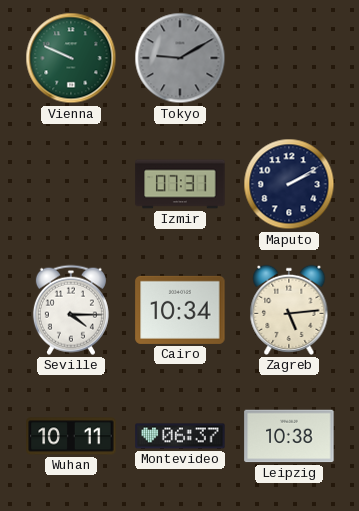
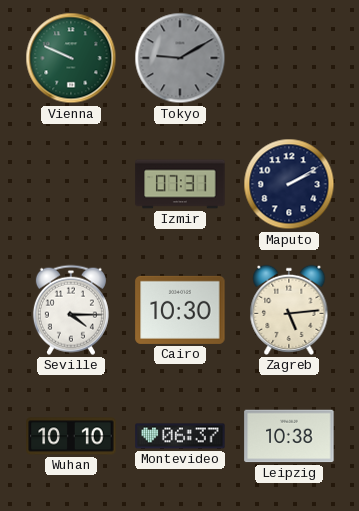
Cairo: 10:34 -> 10:30
Wuhan: 10:11 -> 10:10
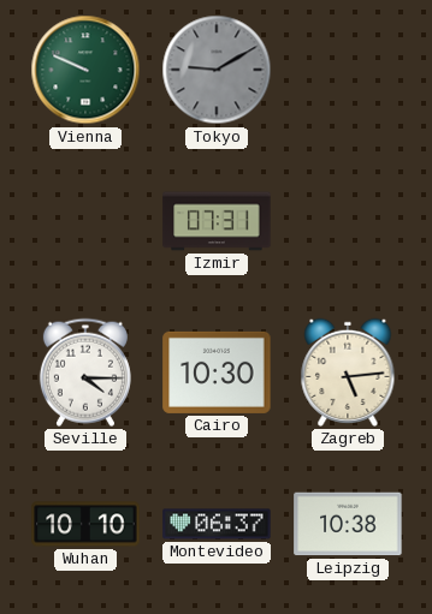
Maputo: 2:10 -> none
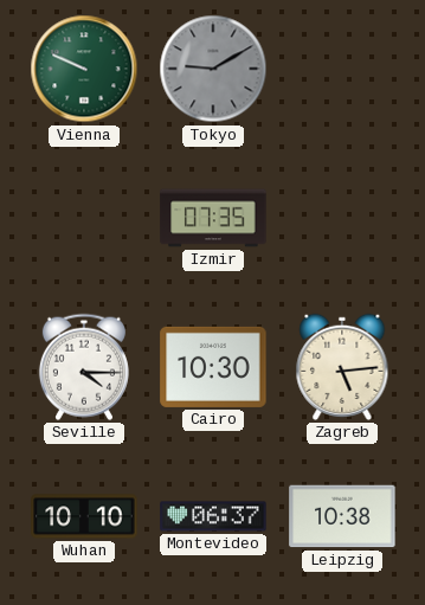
Izmir: 07:31 -> 07:35
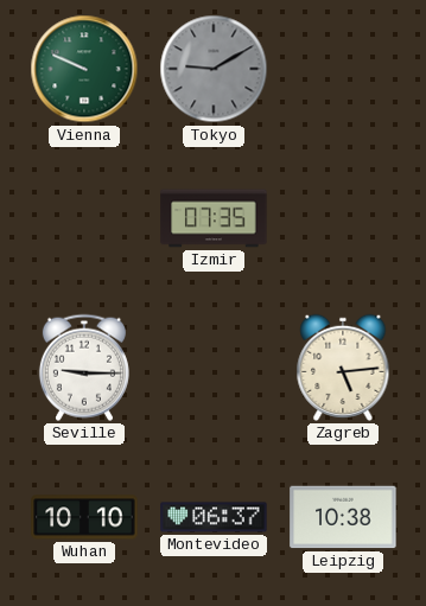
Seville: 4:15 -> 9:15
Cairo: 10:30 -> none
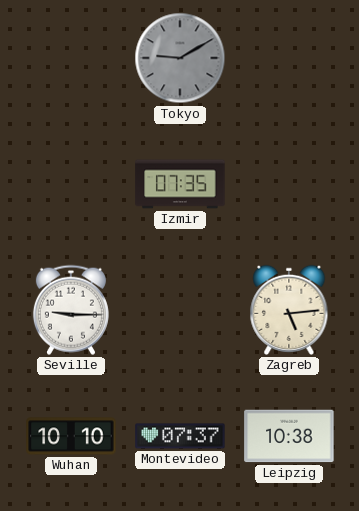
Vienna: 9:49 -> none
Montevideo: 06:37 -> 07:37
